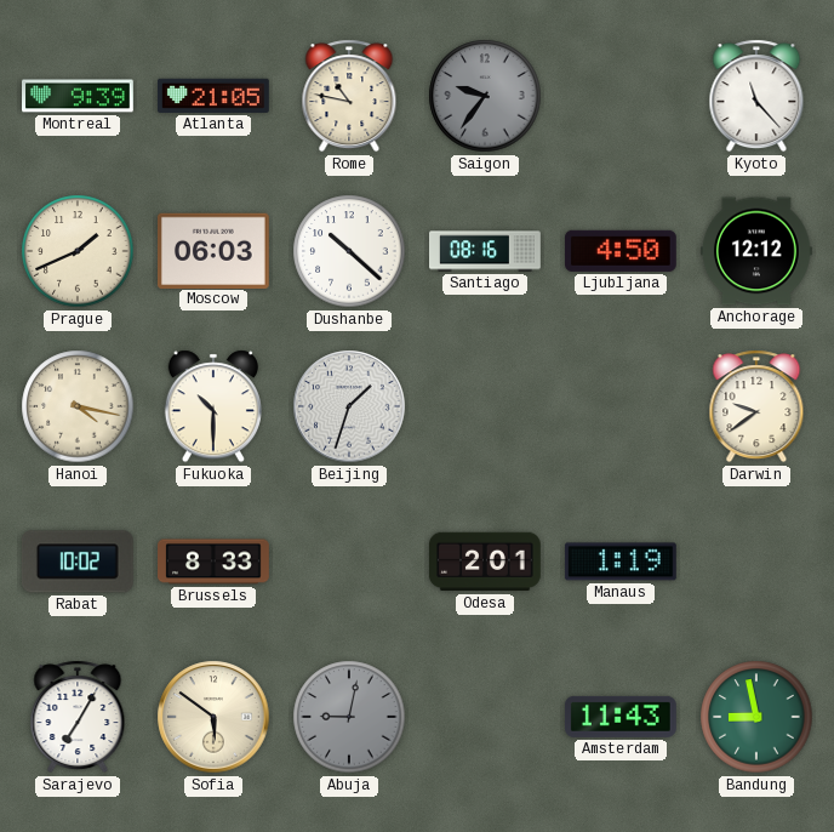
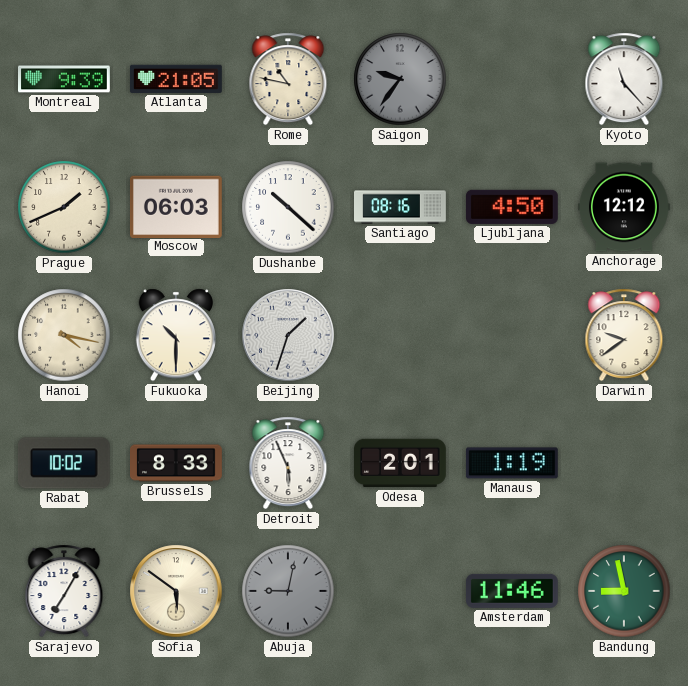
Detroit: none -> 5:56
Amsterdam: 11:43 -> 11:46
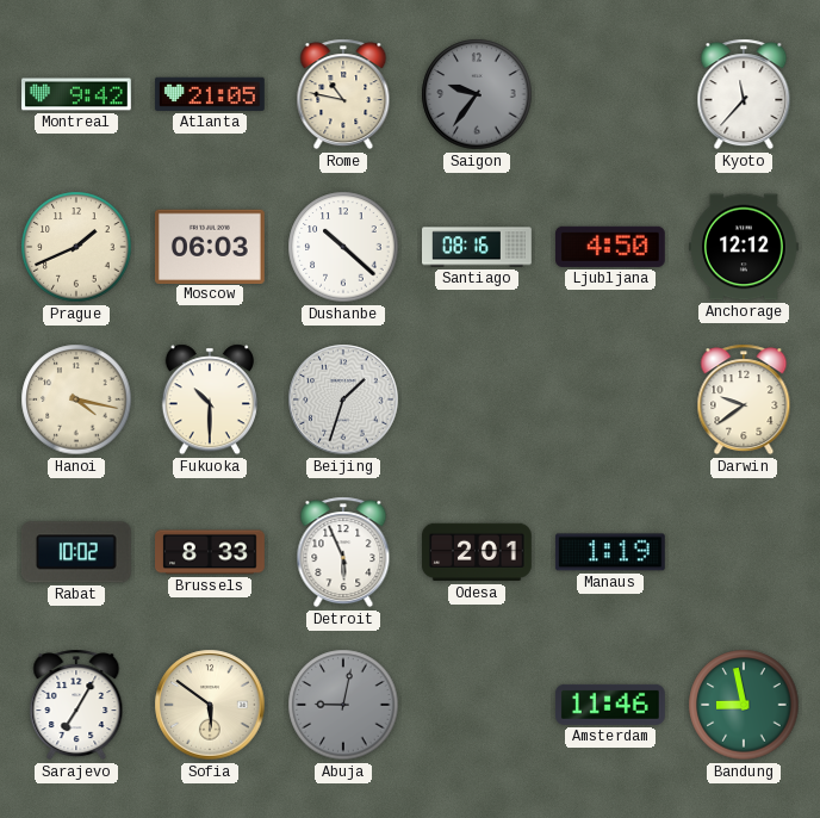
Montreal: 9:39 -> 9:42
Kyoto: 11:23 -> 11:37
